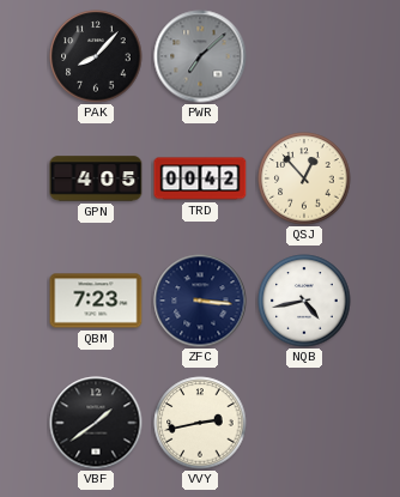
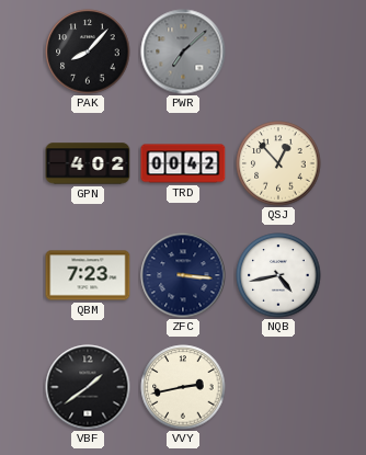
GPN: 4:05 -> 4:02
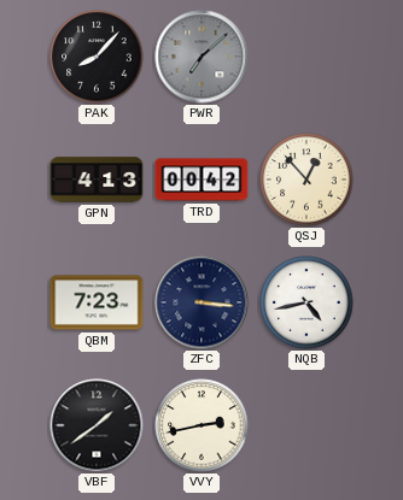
GPN: 4:02 -> 4:13
